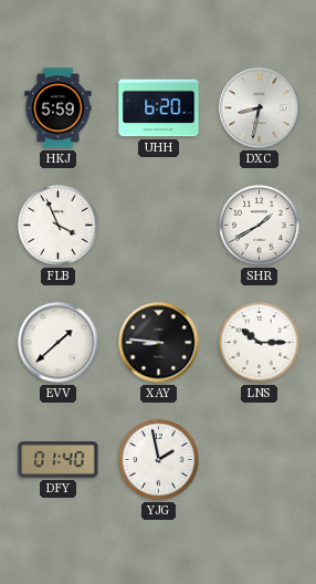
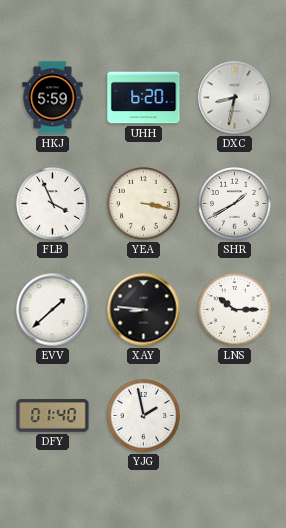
YEA: none -> 3:17
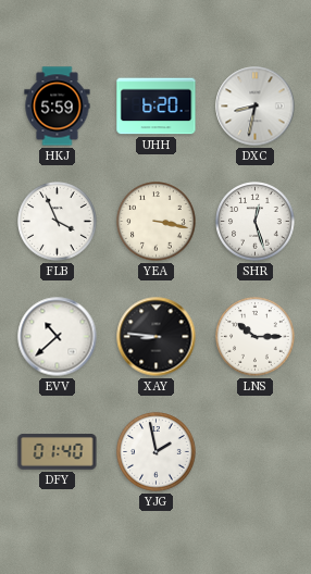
SHR: 1:40 -> 12:27
EVV: 1:38 -> 10:38
